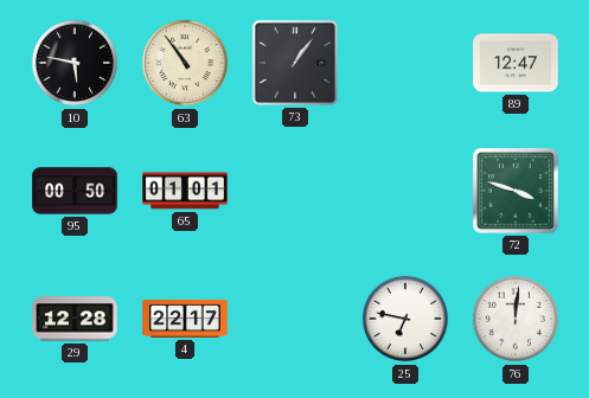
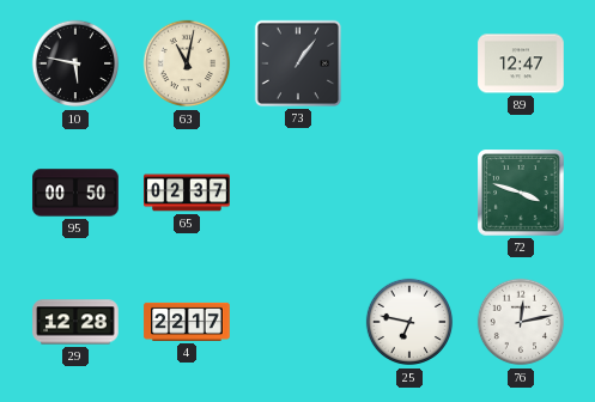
63: 10:54 -> 11:02
65: 01:01 -> 02:37
76: 12:01 -> 12:13
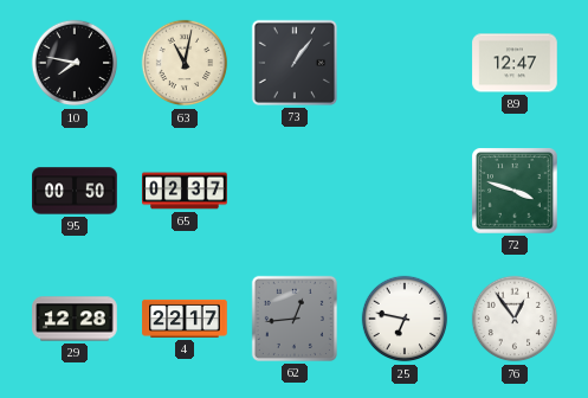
10: 5:47 -> 7:47
62: none -> 12:44
76: 12:13 -> 12:54
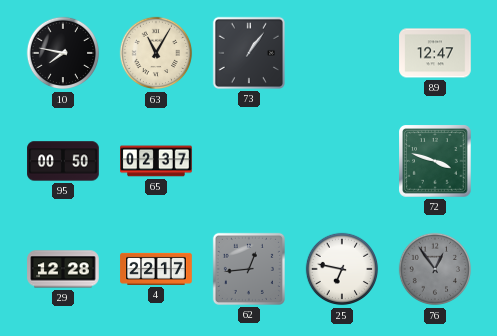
63: 11:02 -> 11:05
76 dial: white -> grey
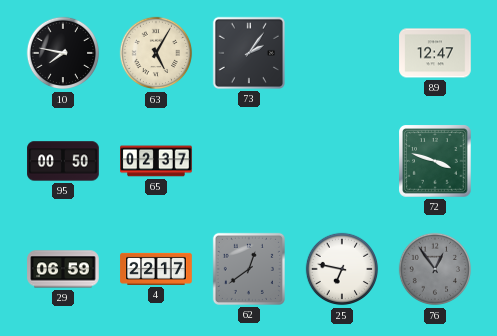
63: 11:05 -> 5:05
73: 1:06 -> 2:06
29: 12:28 -> 06:59
62: 12:44 -> 12:39
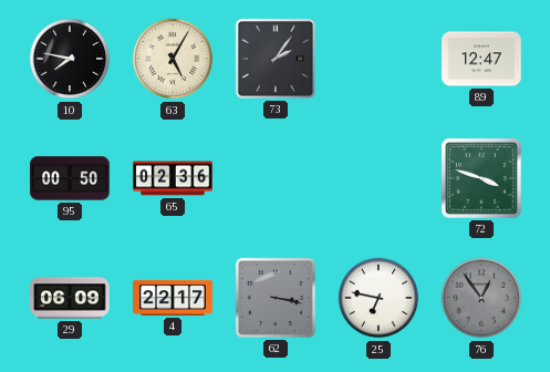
65: 02:37 -> 02:36
29: 06:59 -> 06:09
62: 12:39 -> 3:17
